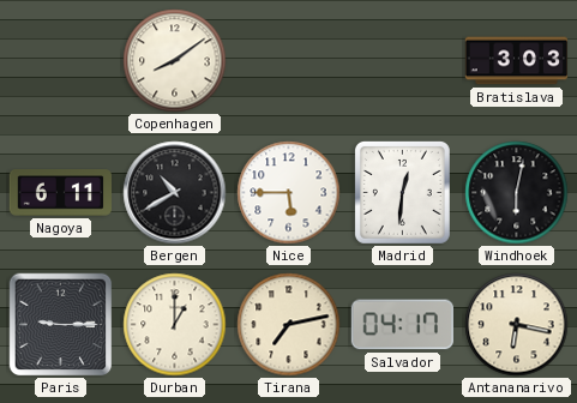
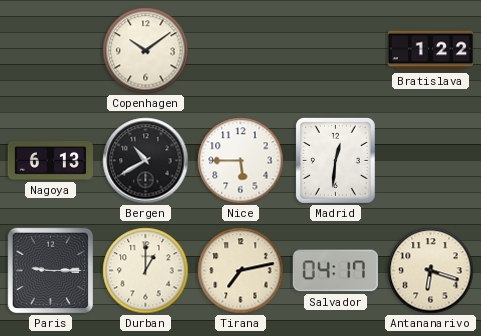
Copenhagen: 8:09 -> 10:09
Bratislava: 3:03 -> 1:22
Nagoya: 6:11 -> 6:13
Windhoek: 6:02 -> none
Antananarivo: 6:17 -> 6:18
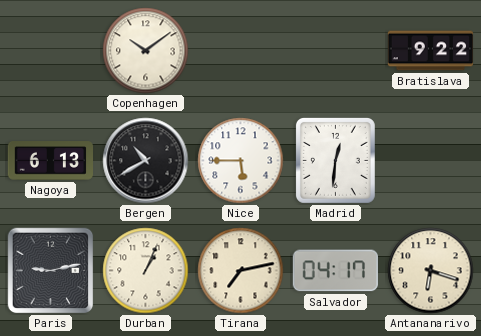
Bratislava: 1:22 -> 9:22
Paris: 9:15 -> 9:13
Durban: 1:00 -> 1:04
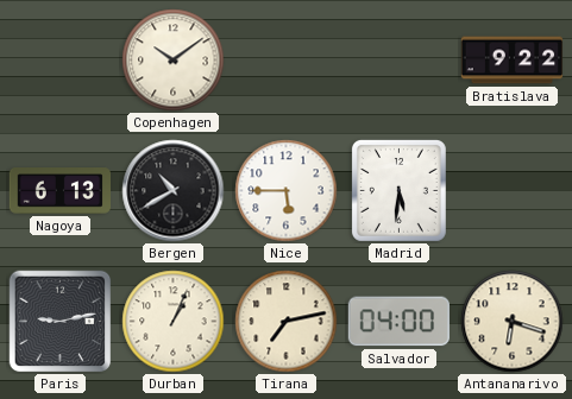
Madrid: 12:31 -> 5:31
Salvador: 04:17 -> 04:00
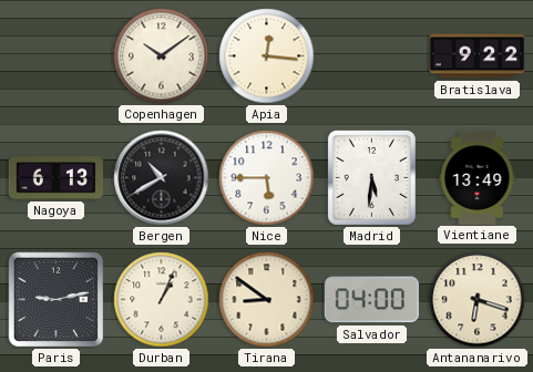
Apia: none -> 12:16
Vientiane: none -> 13:49
Tirana: 7:13 -> 8:51
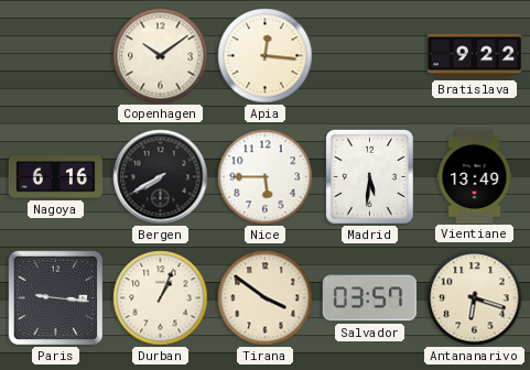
Nagoya: 6:13 -> 6:16
Bergen: 10:40 -> 7:40
Paris: 9:13 -> 9:16
Tirana: 8:51 -> 3:51
Salvador: 04:00 -> 03:57
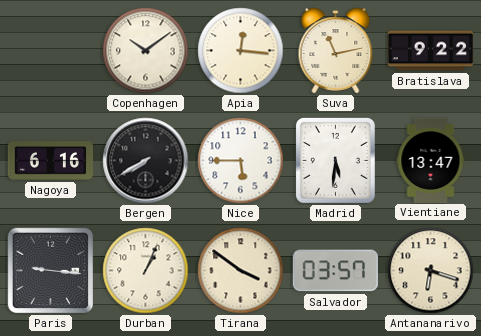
Suva: none -> 11:13
Vientiane: 13:49 -> 13:47
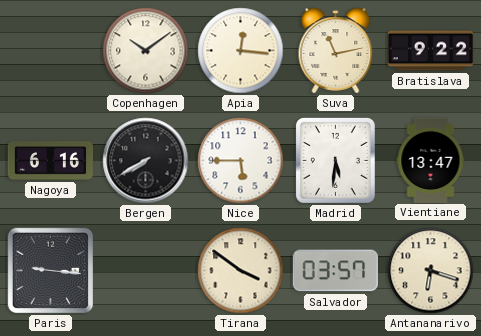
Durban: 1:04 -> none
